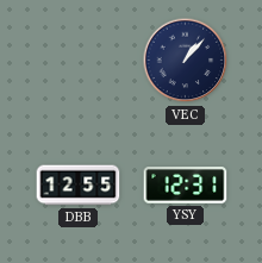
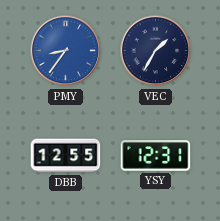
PMY: none -> 8:36
VEC: 1:07 -> 1:35
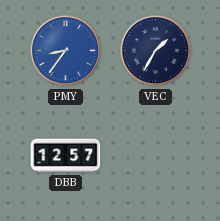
DBB: 12:55 -> 12:57
YSY: 12:31 -> none
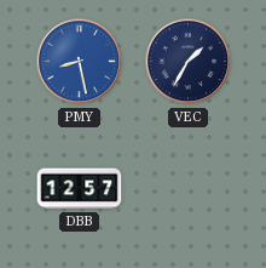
PMY: 8:36 -> 8:28
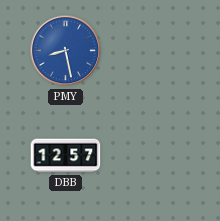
VEC: 1:35 -> none
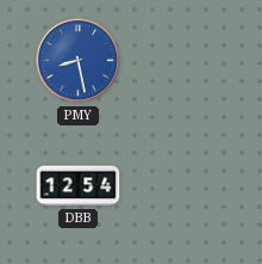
DBB: 12:57 -> 12:54
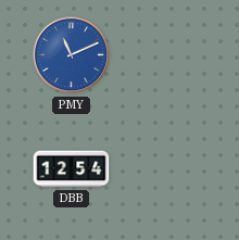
PMY: 8:28 -> 11:11
